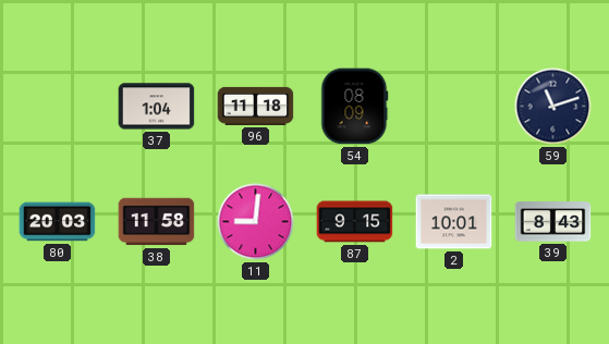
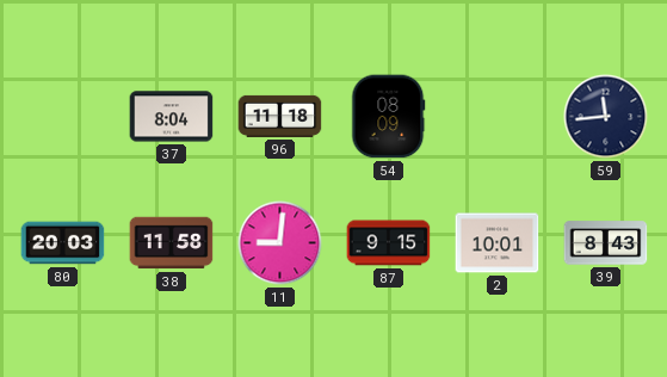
37: 1:04 -> 8:04
59: 11:12 -> 11:44
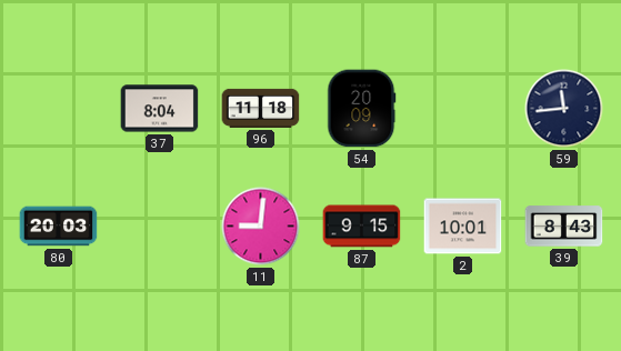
54: 08:09 -> 20:09
38: 11:58 -> none
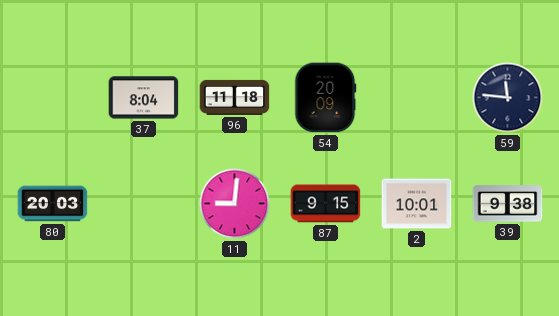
59: 11:44 -> 11:46
39: 8:43 -> 9:38
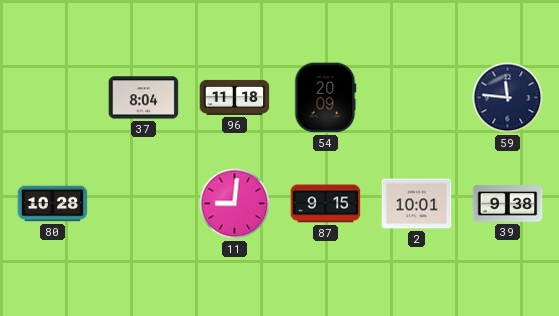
80: 20:03 -> 10:28
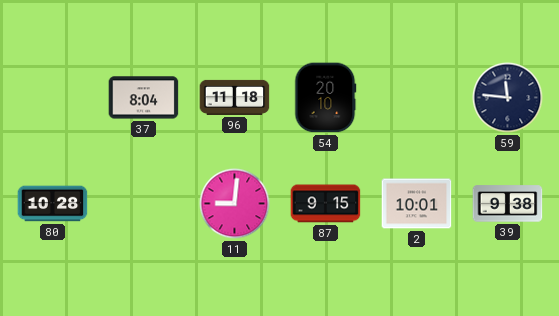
54: 20:09 -> 20:10
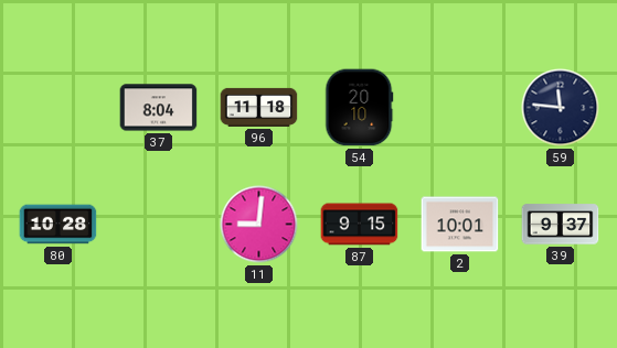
39: 9:38 -> 9:37
